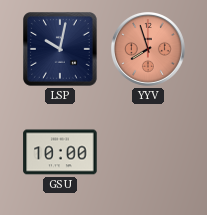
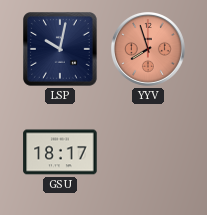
GSU: 10:00 -> 18:17
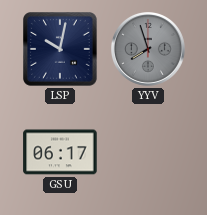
YYV dial: salmon -> grey
GSU: 18:17 -> 06:17
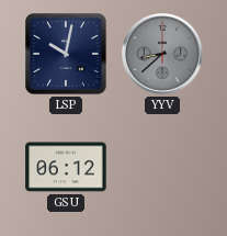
YYV: 7:57 -> 8:38
GSU: 06:17 -> 06:12
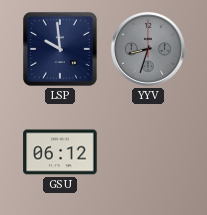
LSP: 10:02 -> 9:59
YYV: 8:38 -> 8:33
